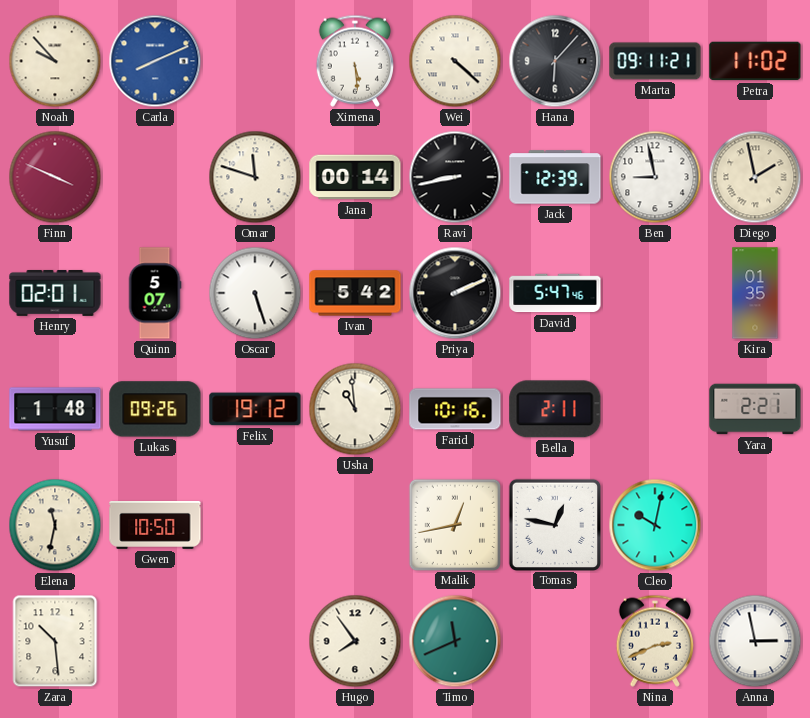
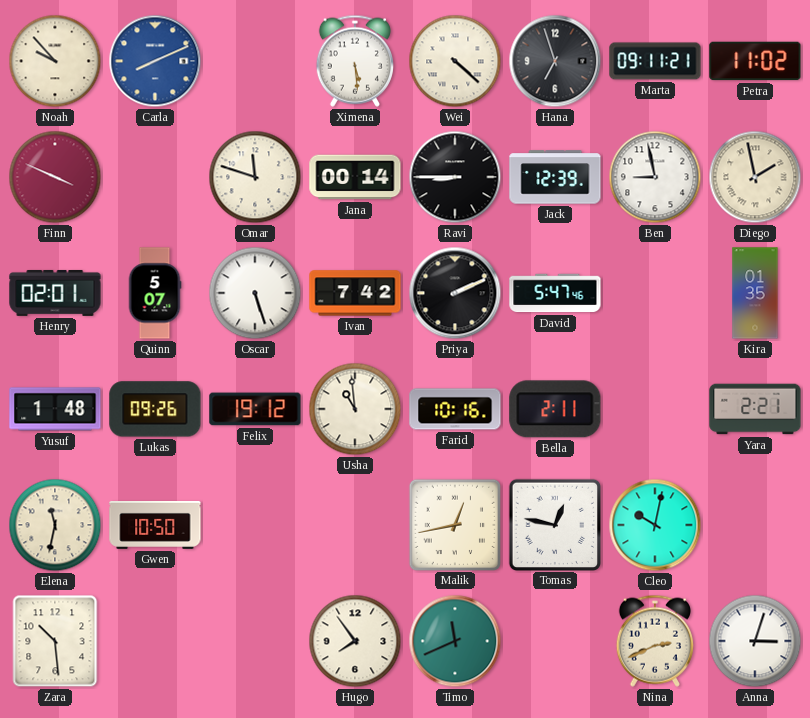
Hana: 6:07 -> 6:57
Ravi: 8:43 -> 8:45
Ivan: 5:42 -> 7:42
Anna: 2:58 -> 3:03
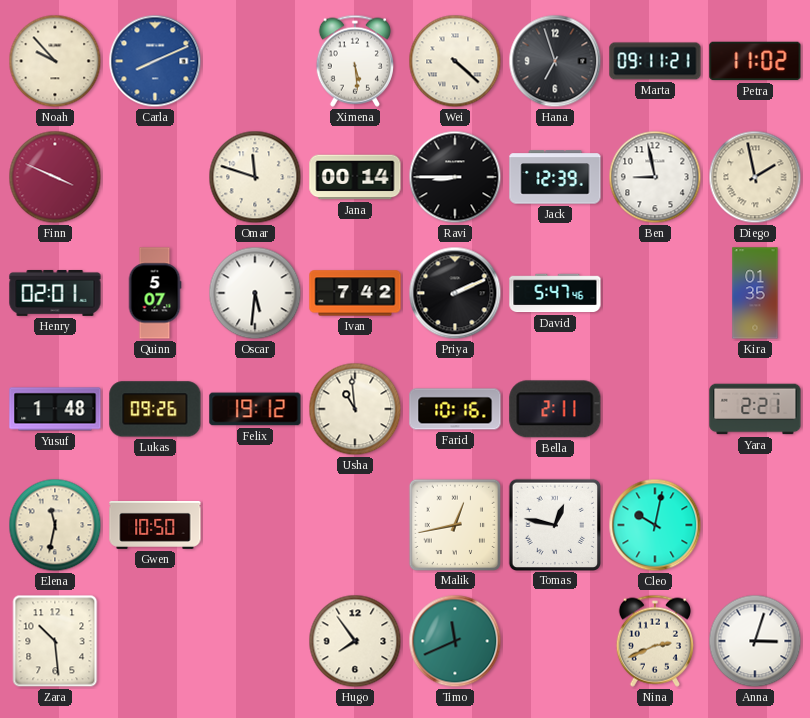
Oscar: 5:27 -> 5:31
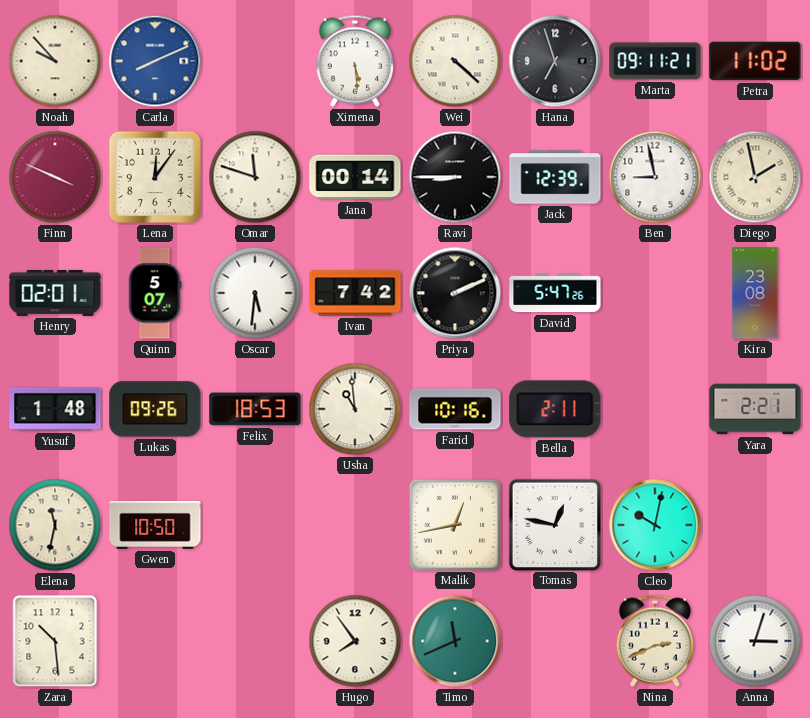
Lena: none -> 12:06
David: 5:47:46 -> 5:47:26
Kira: 01:35 -> 23:08
Felix: 19:12 -> 18:53
